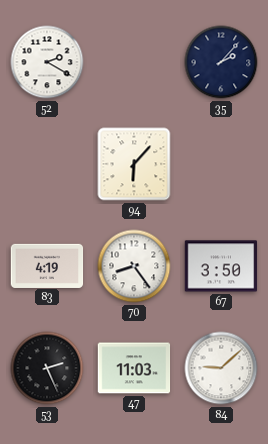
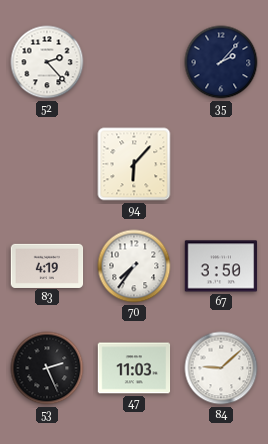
52: 2:20 -> 2:23
70: 8:24 -> 7:36
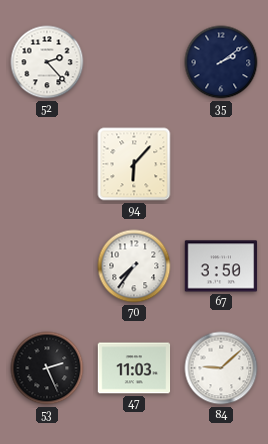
35: 2:07 -> 2:09
83: 4:19 -> none
